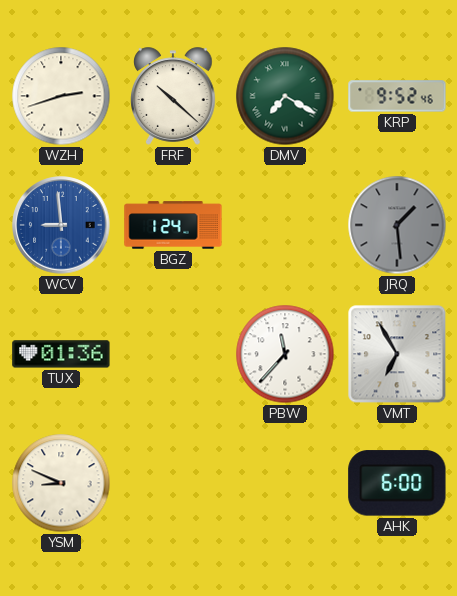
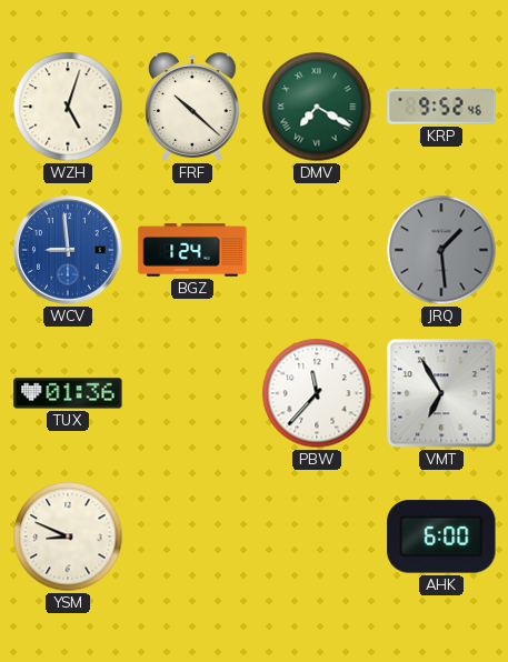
WZH: 2:42 -> 5:03
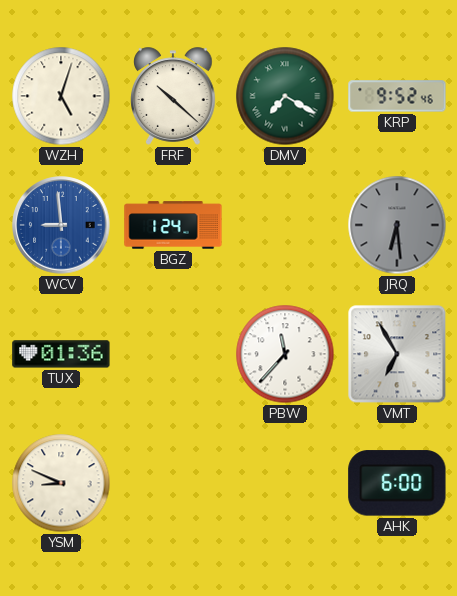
JRQ: 1:29 -> 6:29
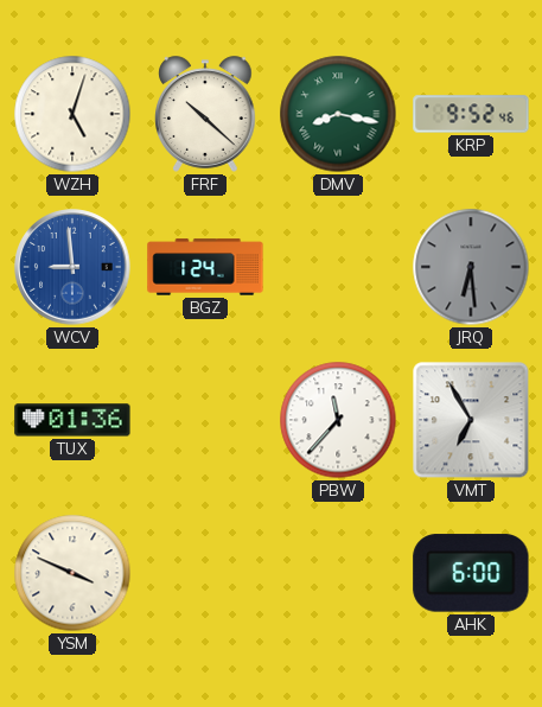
DMV: 7:20 -> 8:17
YSM: 8:49 -> 3:49
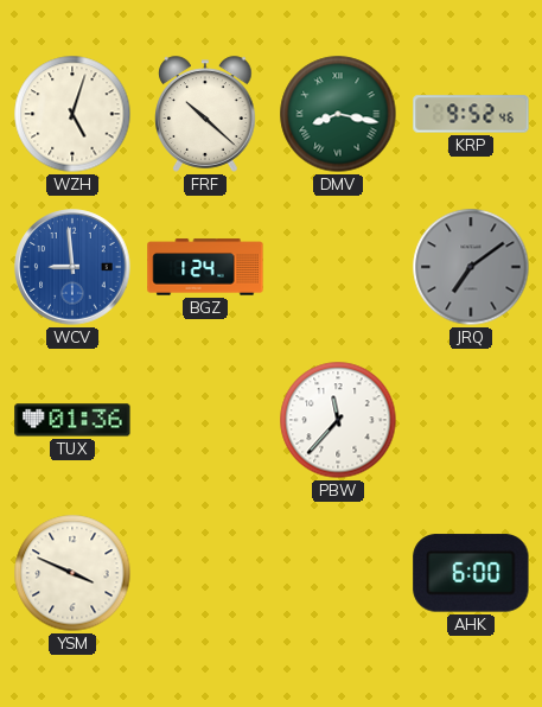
JRQ: 6:29 -> 7:09
VMT: 6:55 -> none
